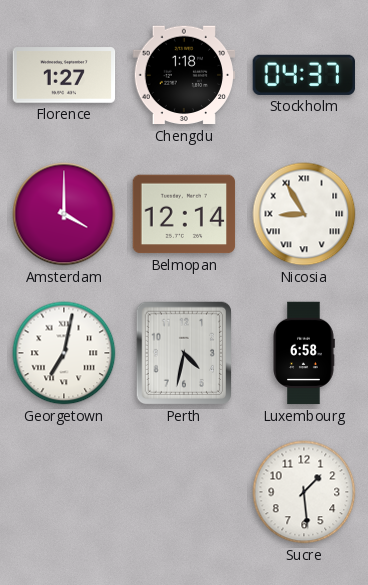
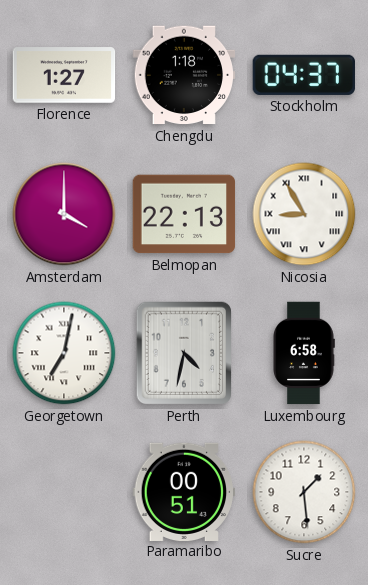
Belmopan: 12:14 -> 22:13
Paramaribo: none -> 00:51
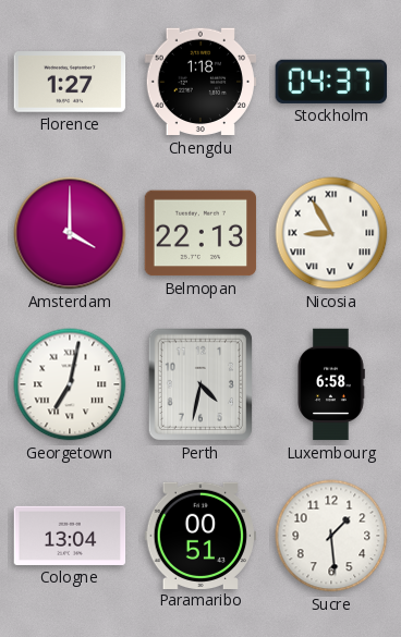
Cologne: none -> 13:04
